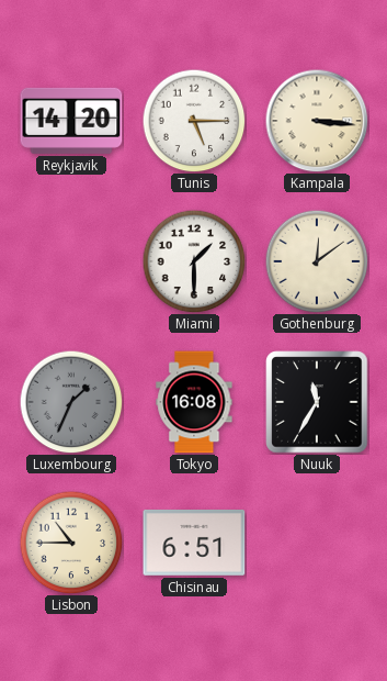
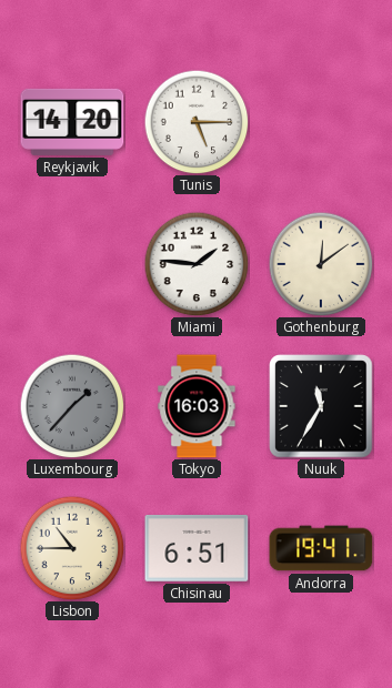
Kampala: 3:16 -> none
Miami: 1:30 -> 1:46
Luxembourg: 1:34 -> 1:37
Tokyo: 16:08 -> 16:03
Andorra: none -> 19:41
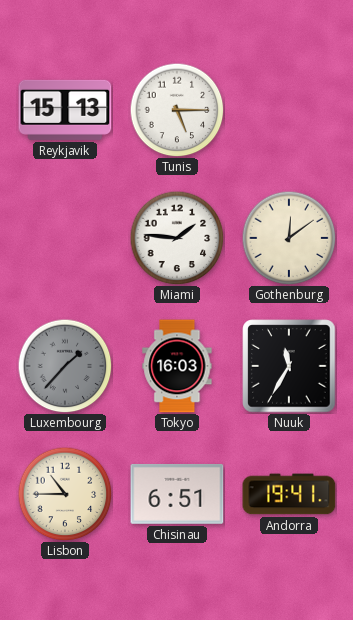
Reykjavik: 14:20 -> 15:13
